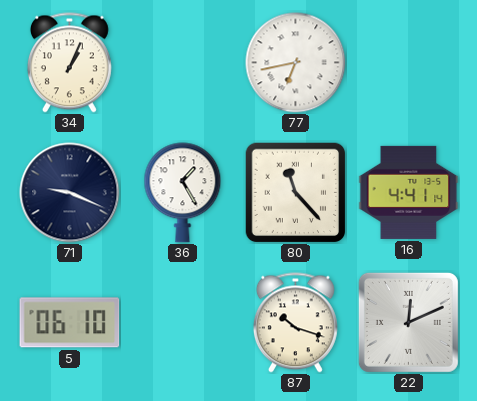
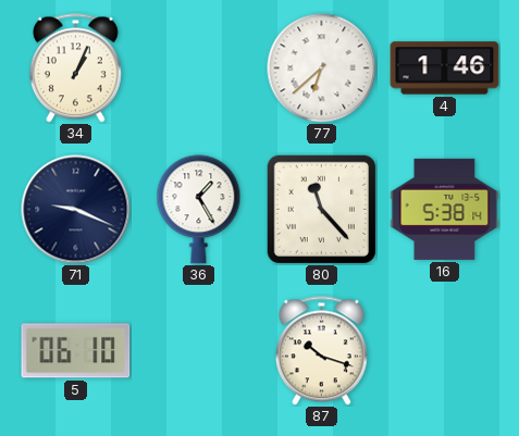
77: 6:43 -> 6:38
4: none -> 1:46
16: 4:41 -> 5:38
22: 12:11 -> none
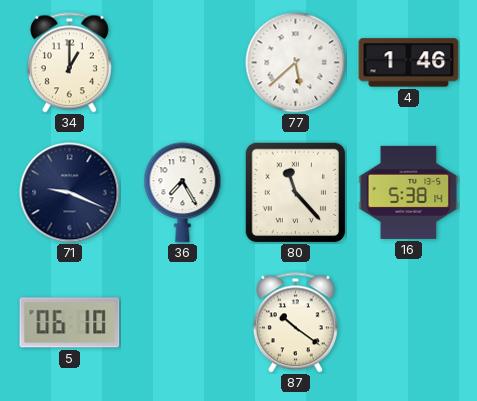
34: 1:04 -> 1:00
77: 6:38 -> 5:38
36: 1:25 -> 7:25
87: 10:18 -> 10:21
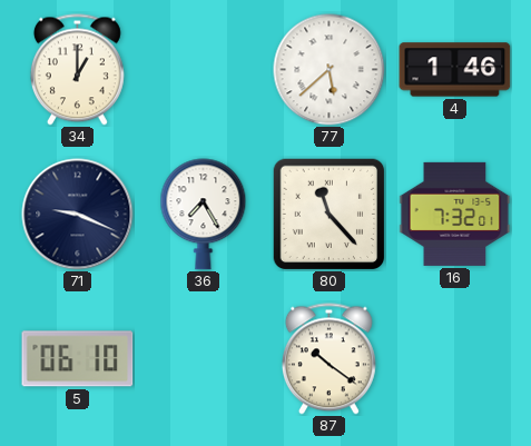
16: 5:38 -> 7:32
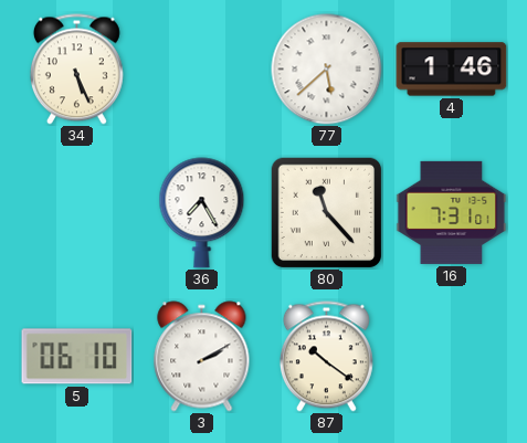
34: 1:00 -> 5:26
71: 9:19 -> none
16: 7:32 -> 7:31
3: none -> 2:10
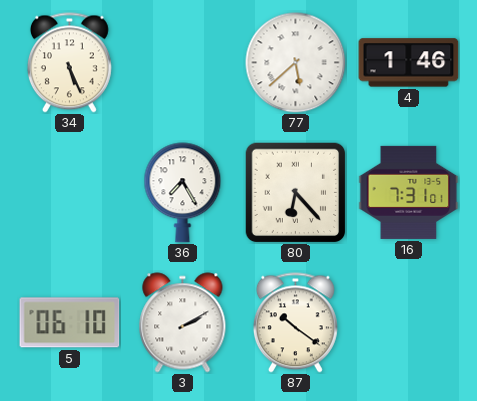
80: 11:23 -> 6:23
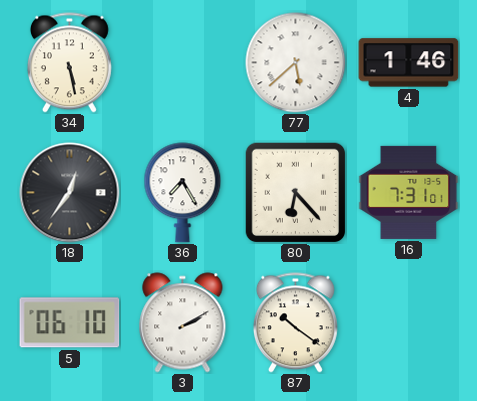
34: 5:26 -> 5:28
18: none -> 12:36
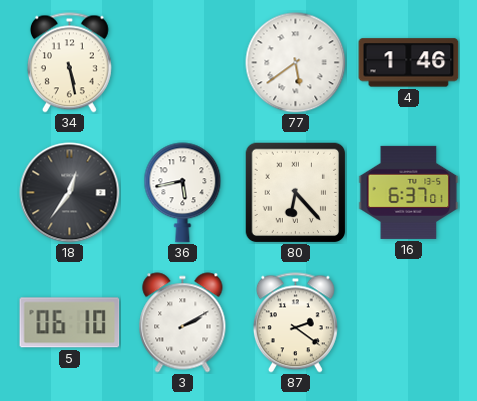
77: 5:38 -> 5:39
36: 7:25 -> 5:43
16: 7:31 -> 6:37
87: 10:21 -> 2:21
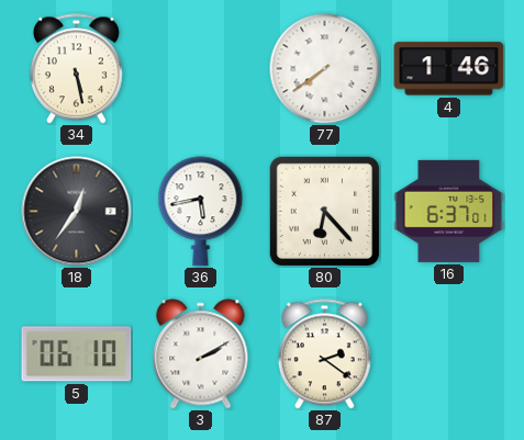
77: 5:39 -> 7:39
